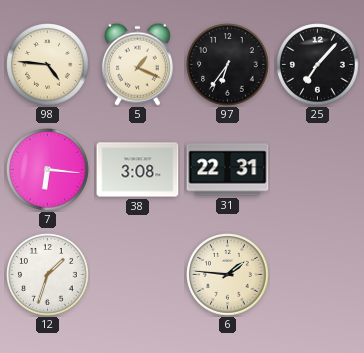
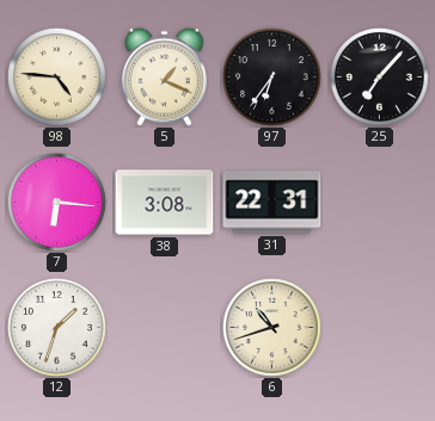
6: 1:46 -> 10:42
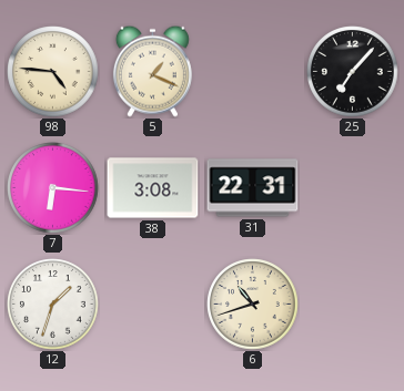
97: 6:36 -> none
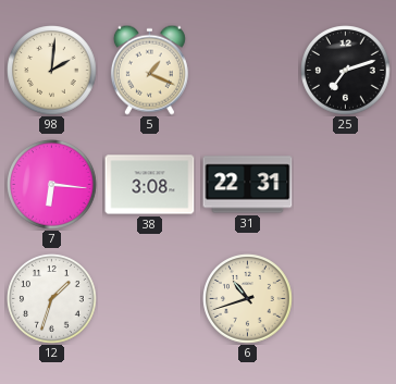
98: 4:46 -> 2:01
25: 7:07 -> 7:12
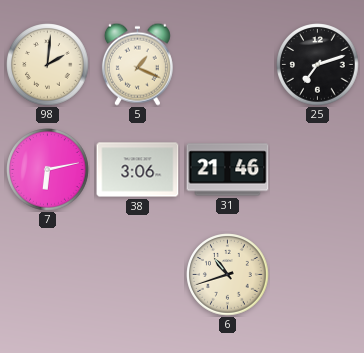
7: 6:16 -> 6:13
38: 3:08 -> 3:06
31: 22:31 -> 21:46
12: 1:33 -> none
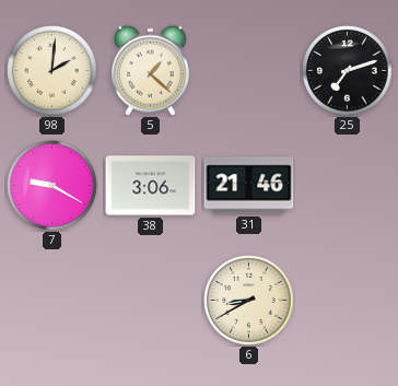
5: 1:19 -> 1:22
7: 6:13 -> 9:20
6: 10:42 -> 8:40
